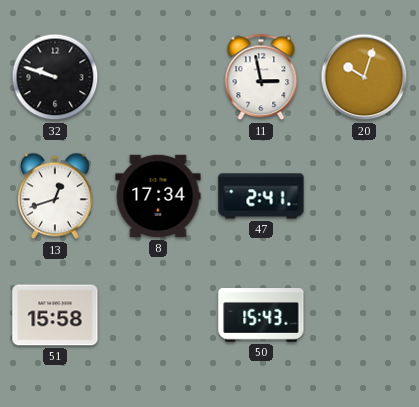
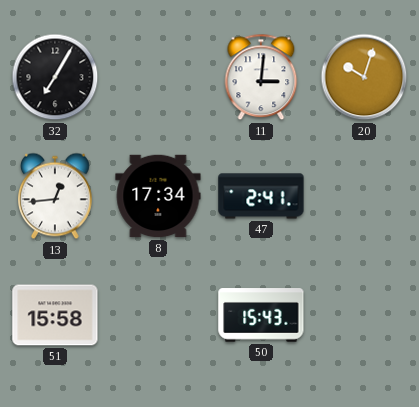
32: 9:48 -> 7:05
11: 2:58 -> 3:01
13: 12:42 -> 12:44
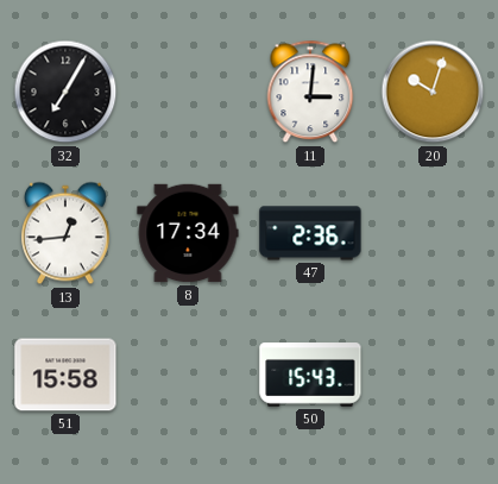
47: 2:41 -> 2:36
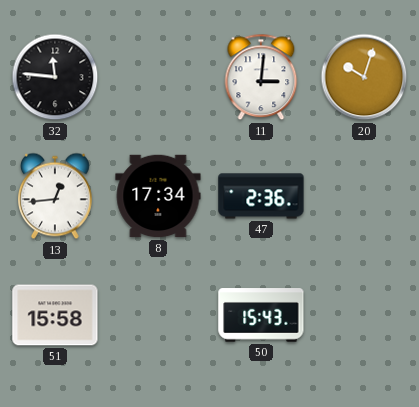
32: 7:05 -> 11:46
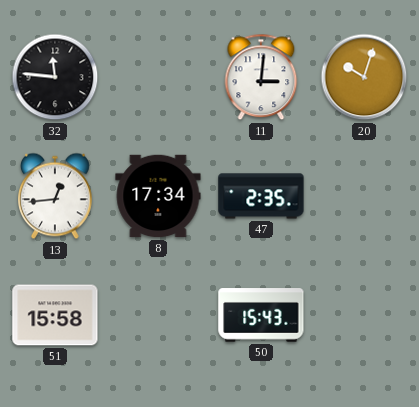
47: 2:36 -> 2:35
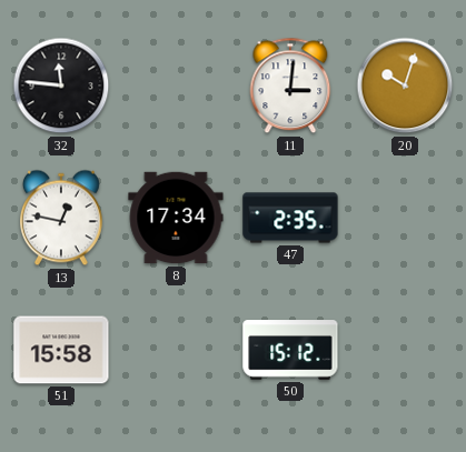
13: 12:44 -> 12:47
50: 15:43 -> 15:12
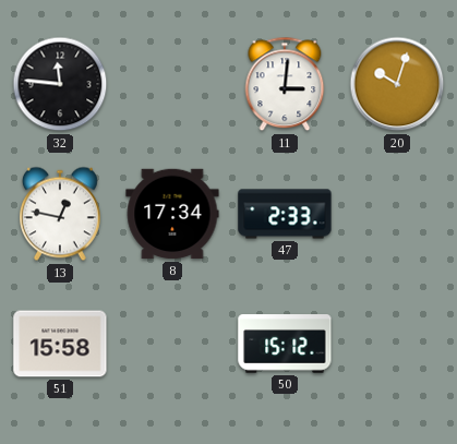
47: 2:35 -> 2:33
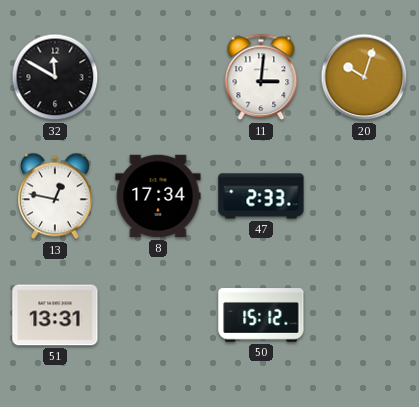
32: 11:46 -> 11:50
51: 15:58 -> 13:31
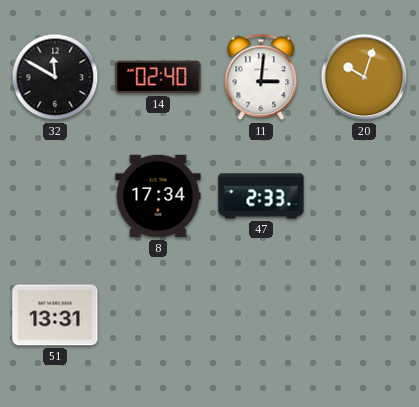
14: none -> 02:40
13: 12:47 -> none
50: 15:12 -> none
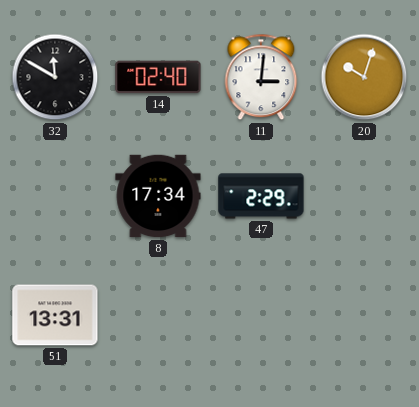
47: 2:33 -> 2:29
